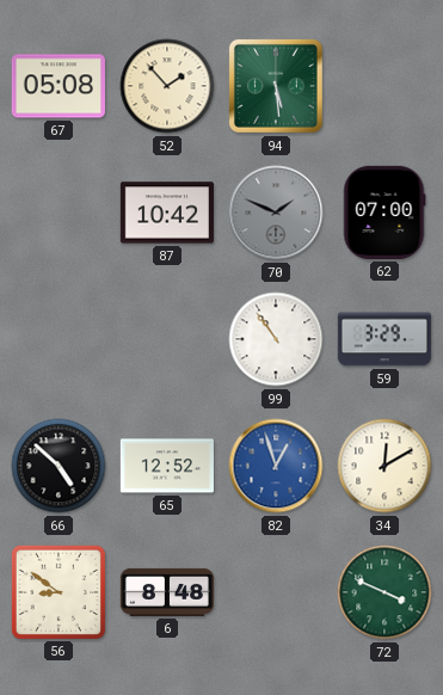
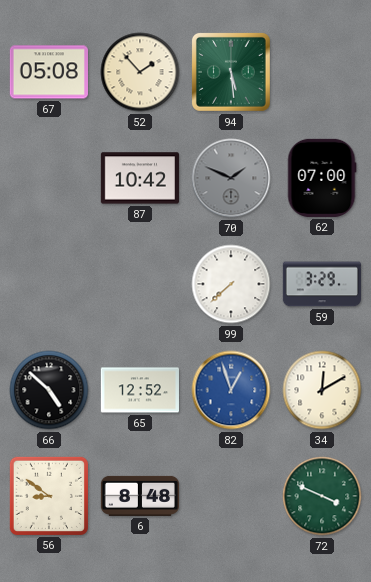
99: 10:54 -> 7:38
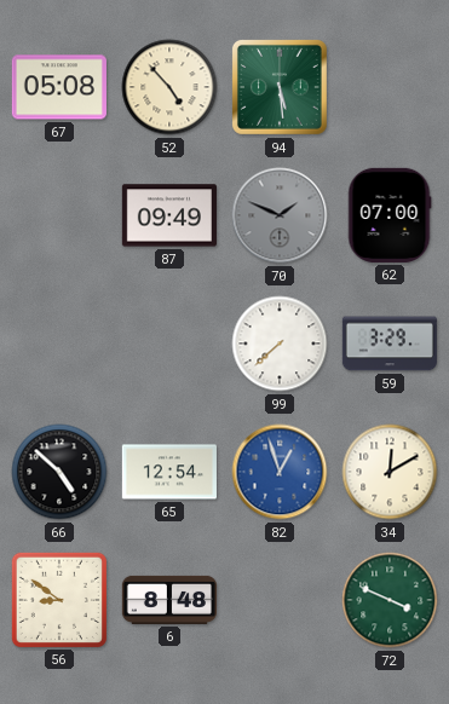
52: 1:53 -> 4:53
87: 10:42 -> 09:49
65: 12:52 -> 12:54
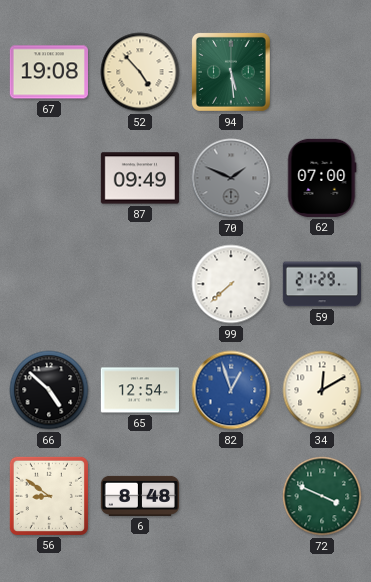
67: 05:08 -> 19:08
59: 3:29 -> 21:29
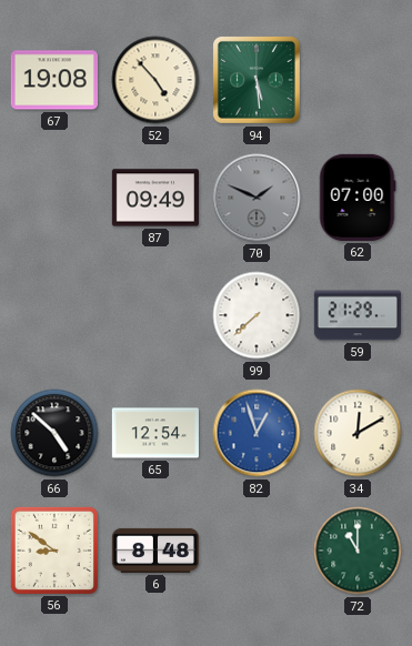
72: 3:49 -> 11:00
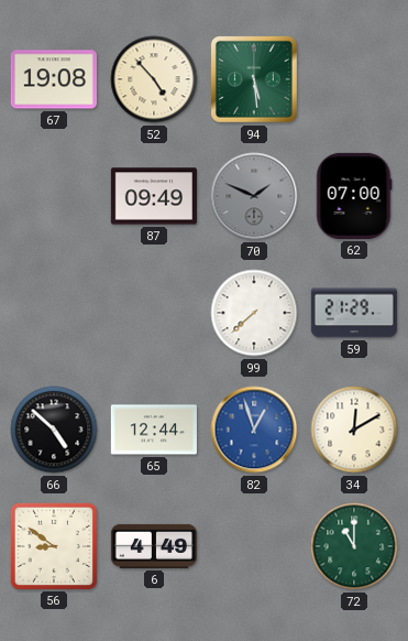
65: 12:54 -> 12:44
6: 8:48 -> 4:49
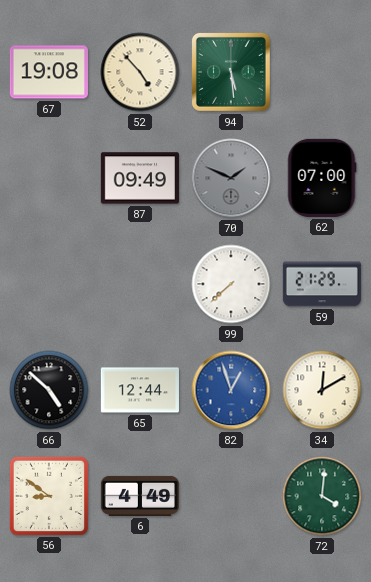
72: 11:00 -> 4:01
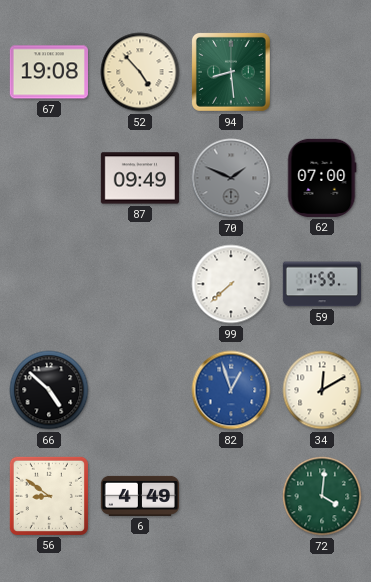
94: 5:29 -> 8:29
59: 21:29 -> 1:59
65: 12:44 -> none
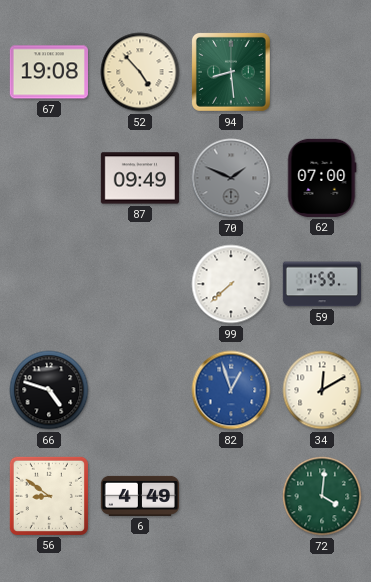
66: 4:52 -> 4:48
